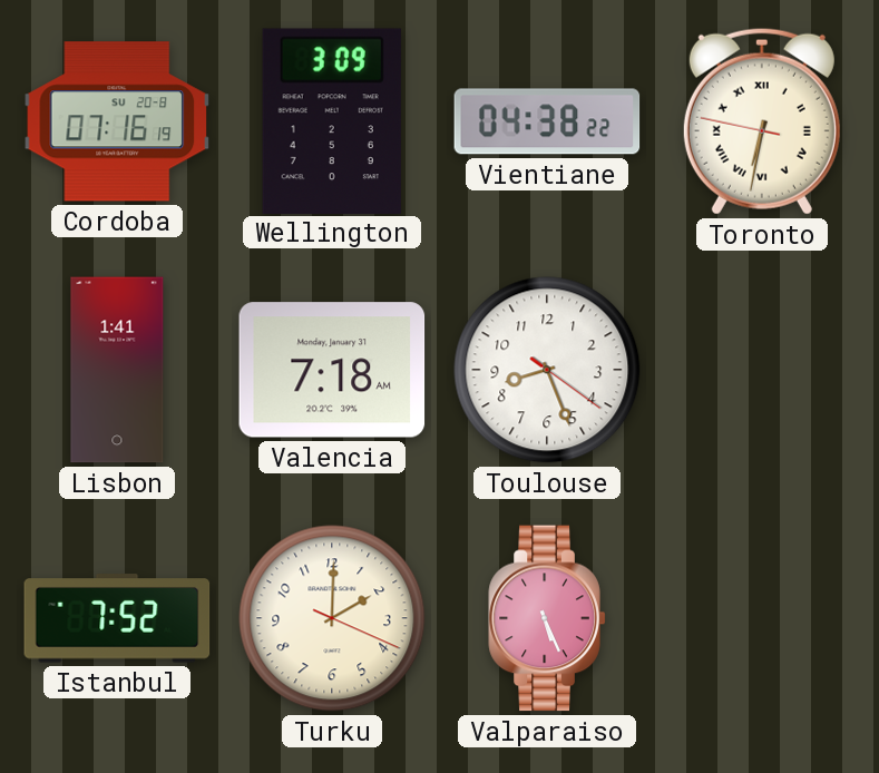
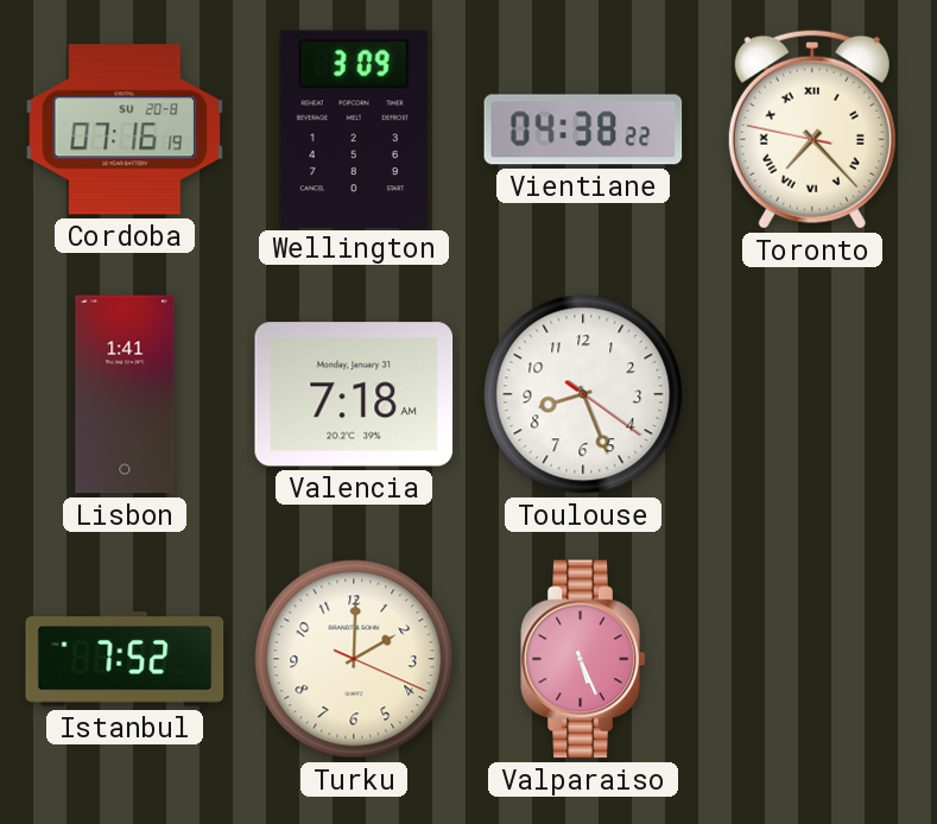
Toronto: 6:31 -> 7:22
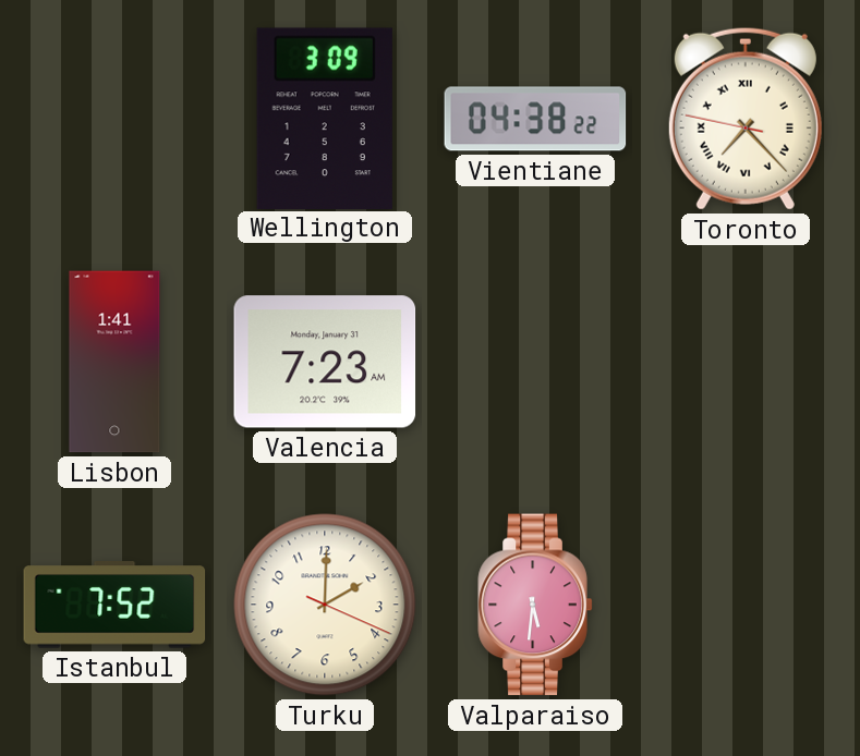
Cordoba: 07:16 -> none
Valencia: 7:18 -> 7:23
Toulouse: 8:26 -> none
Valparaiso: 5:26 -> 5:31
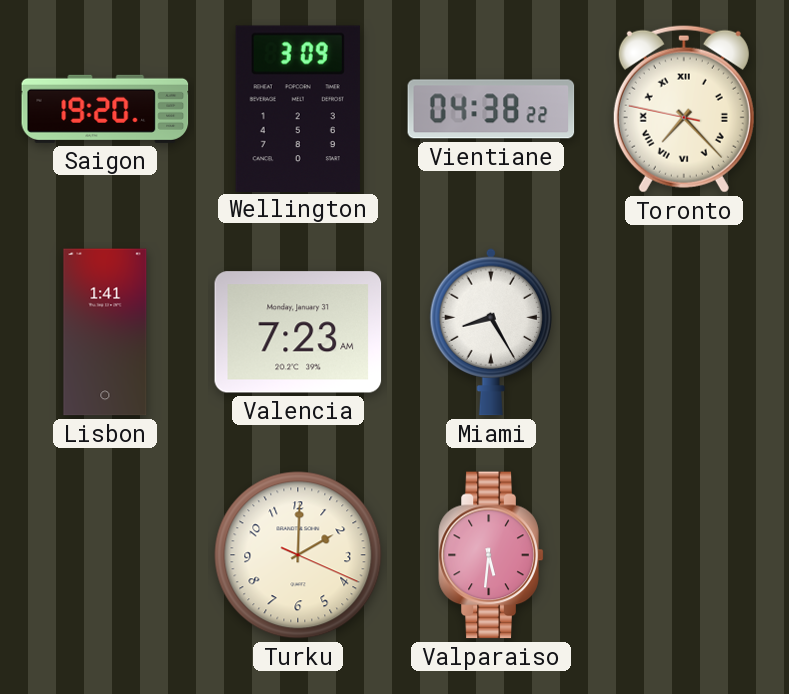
Saigon: none -> 19:20
Miami: none -> 8:25
Istanbul: 7:52 -> none
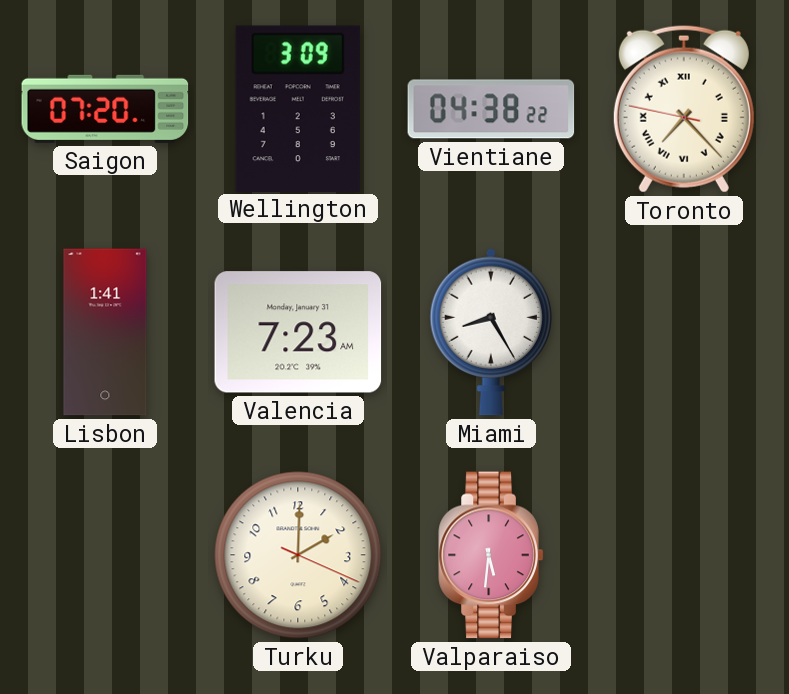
Saigon: 19:20 -> 07:20
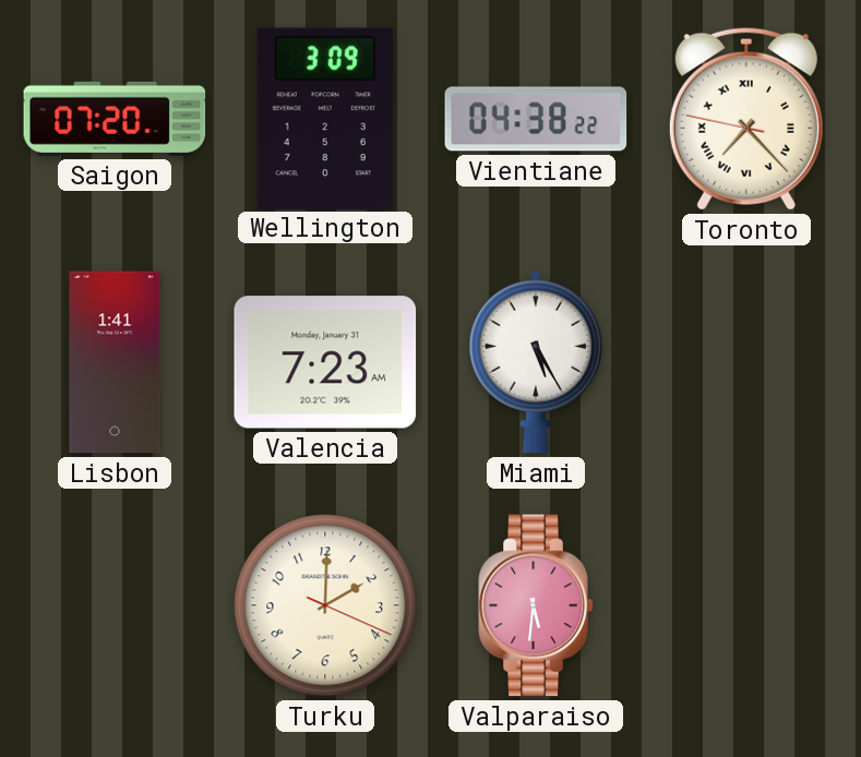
Miami: 8:25 -> 5:25
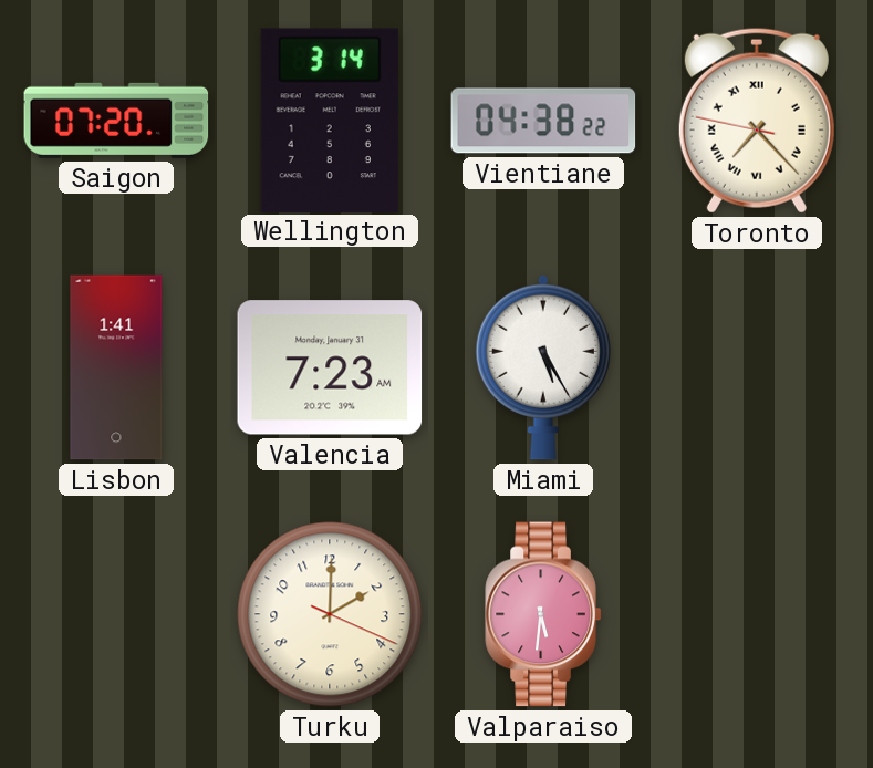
Wellington: 3:09 -> 3:14
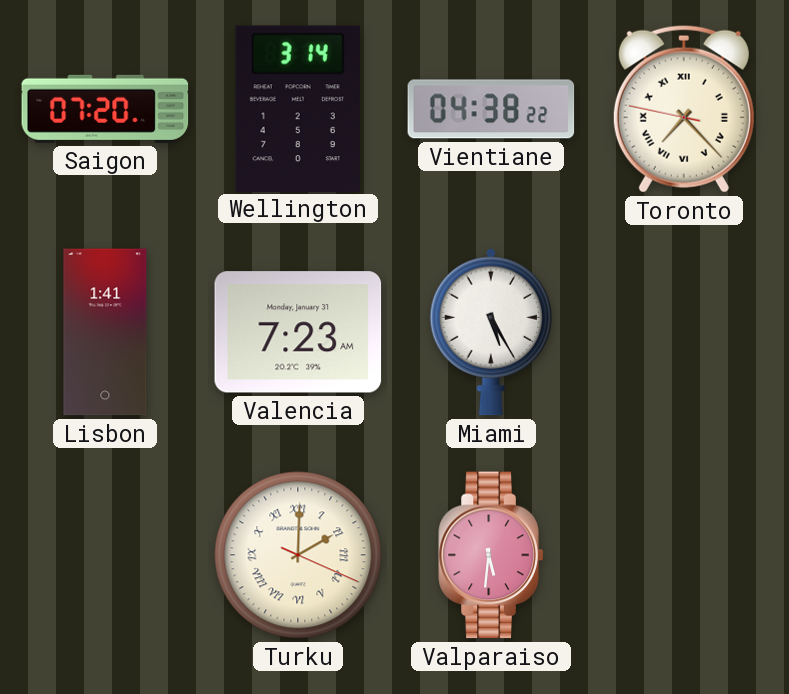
Turku numerals: Arabic -> Roman
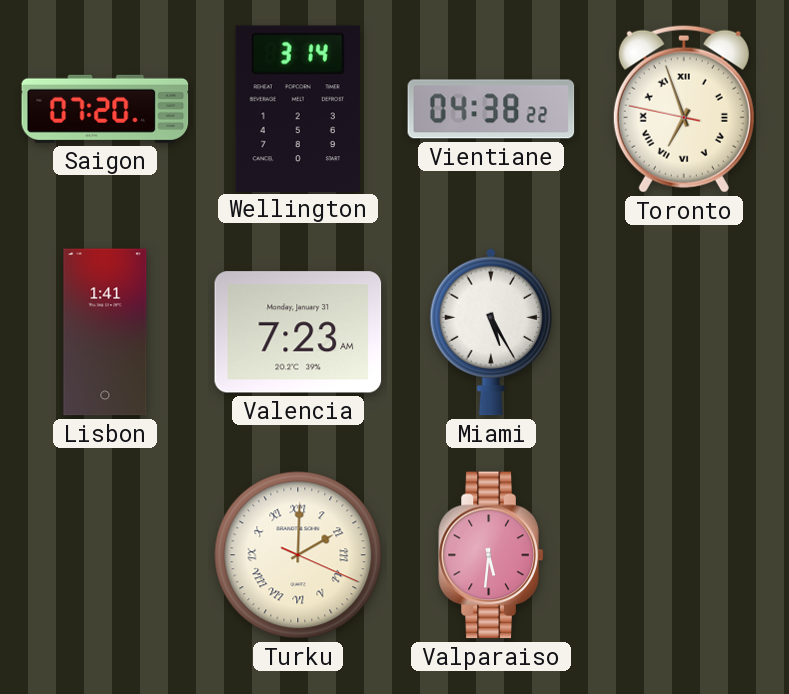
Toronto: 7:22 -> 6:56
